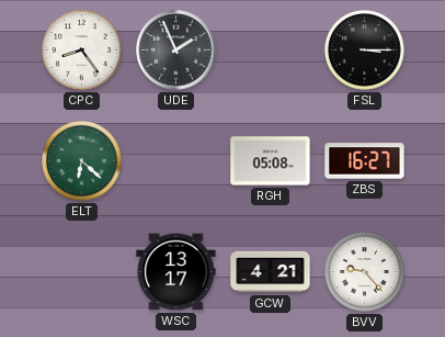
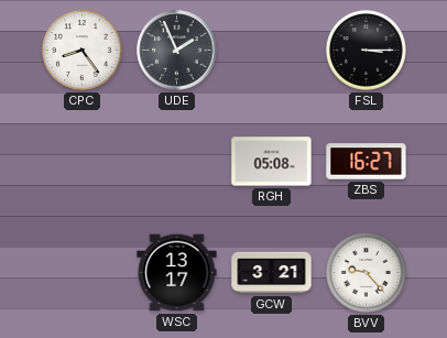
ELT: 6:22 -> none
GCW: 4:21 -> 3:21
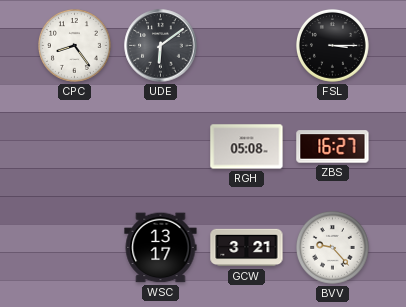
UDE: 1:56 -> 6:09
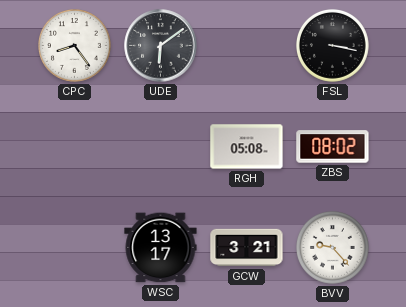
FSL: 3:15 -> 3:17
ZBS: 16:27 -> 08:02
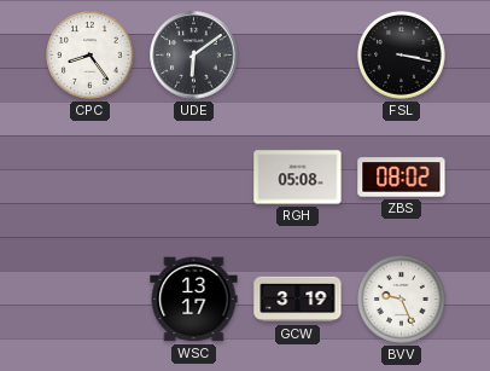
GCW: 3:21 -> 3:19
BVV: 9:23 -> 9:26
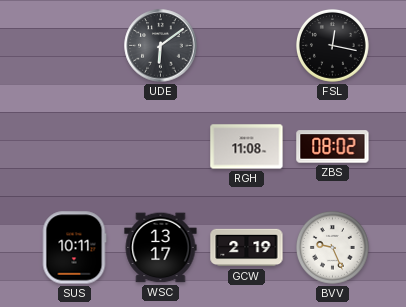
CPC: 8:24 -> none
FSL: 3:17 -> 12:17
RGH: 05:08 -> 11:08
SUS: none -> 10:11
GCW: 3:19 -> 2:19
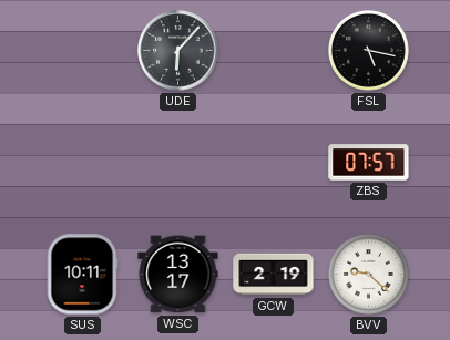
UDE: 6:09 -> 6:07
FSL: 12:17 -> 5:17
RGH: 11:08 -> none
ZBS: 08:02 -> 07:57
BVV: 9:26 -> 9:22
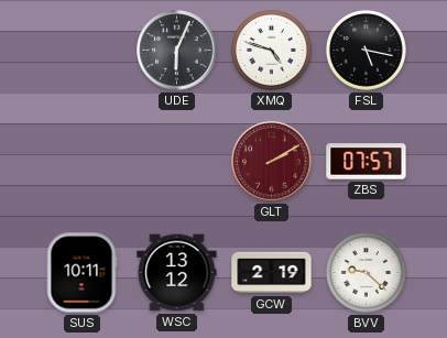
UDE: 6:07 -> 6:04
XMQ: none -> 4:48
GLT: none -> 2:10
WSC: 13:17 -> 13:12
